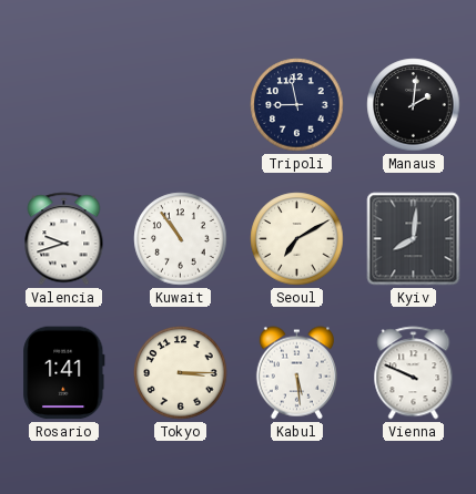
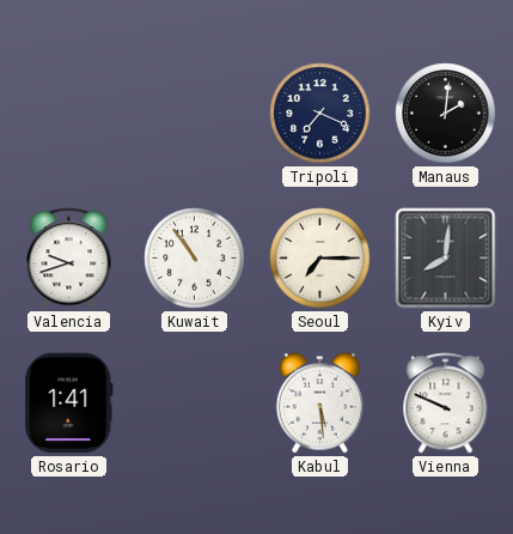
Tripoli: 8:58 -> 7:19
Seoul: 7:10 -> 7:15
Tokyo: 3:15 -> none
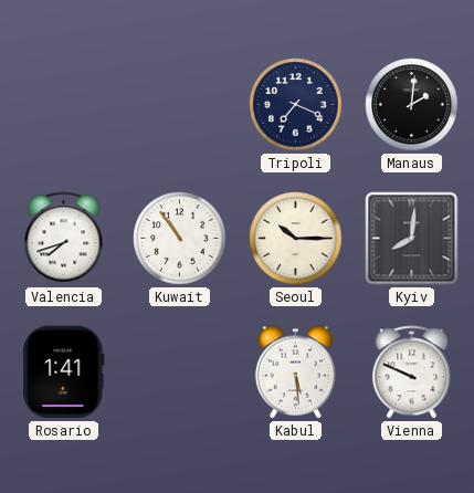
Valencia: 9:42 -> 7:42
Seoul: 7:15 -> 10:15
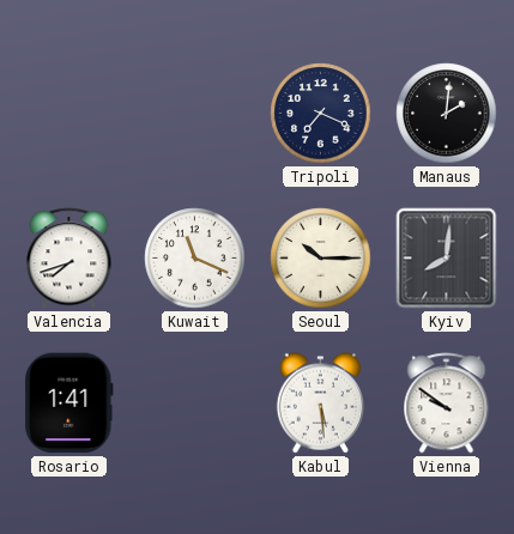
Kuwait: 10:54 -> 11:19
Vienna: 9:49 -> 9:51
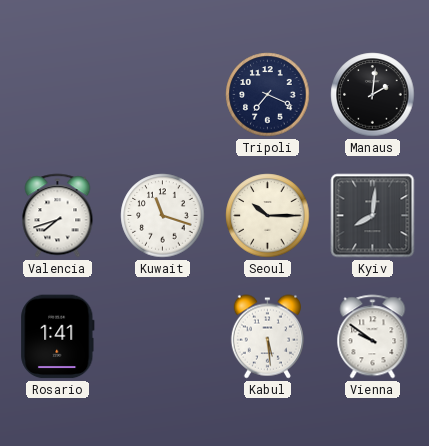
Kuwait: 11:19 -> 11:18
